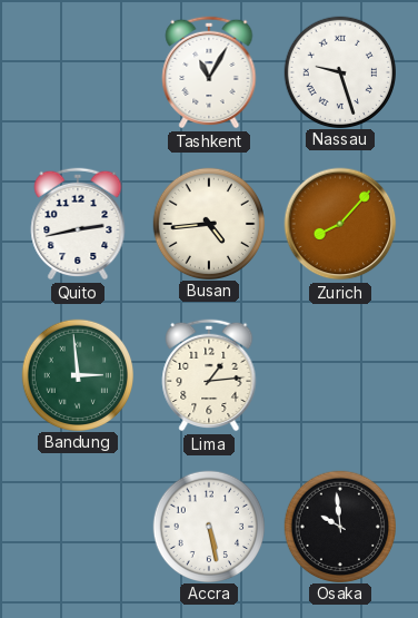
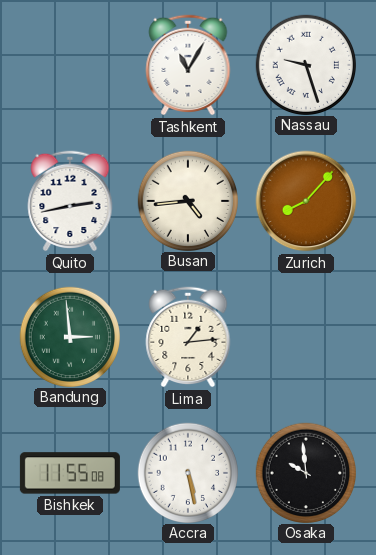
Bishkek: none -> 11:55
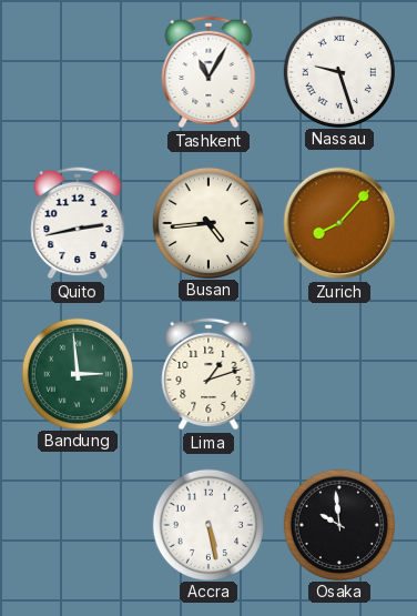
Lima: 1:14 -> 1:12
Bishkek: 11:55 -> none
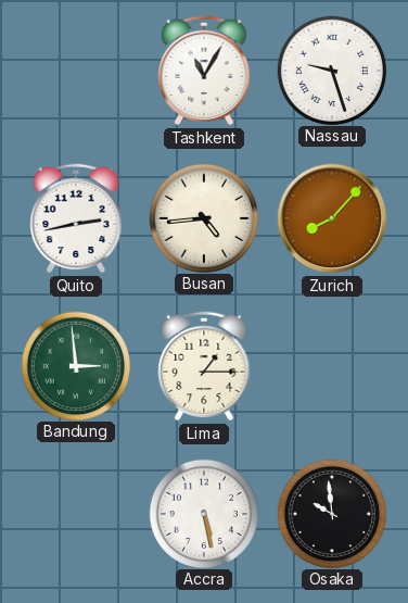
Lima: 1:12 -> 1:15
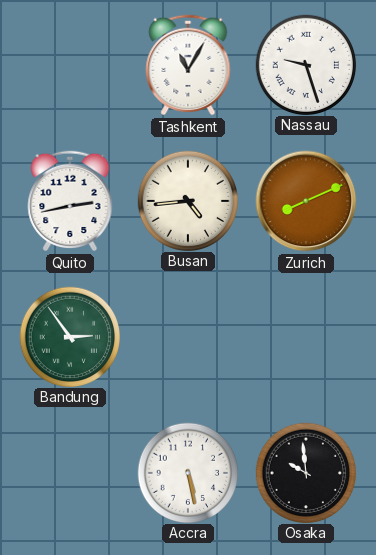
Zurich: 8:07 -> 8:11
Bandung: 2:59 -> 2:54
Lima: 1:15 -> none
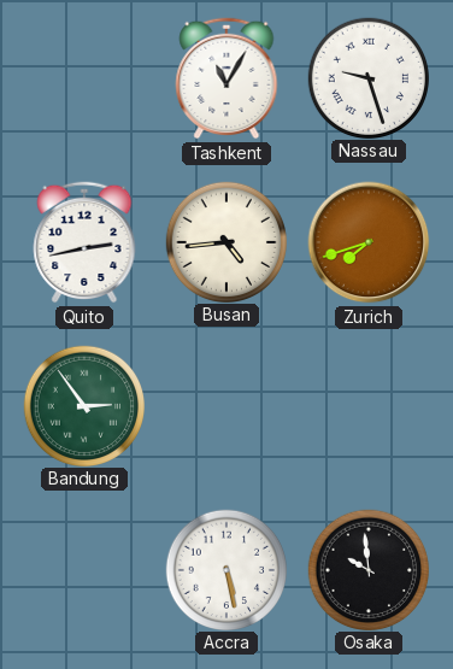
Zurich: 8:11 -> 7:42
